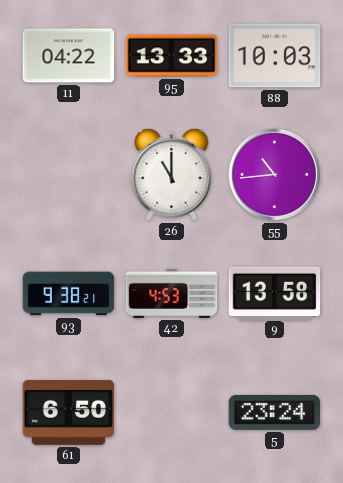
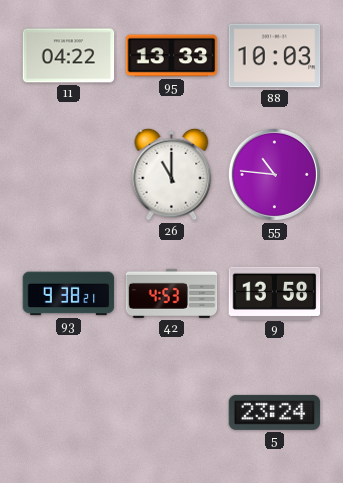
55: 10:44 -> 10:46
61: 6:50 -> none
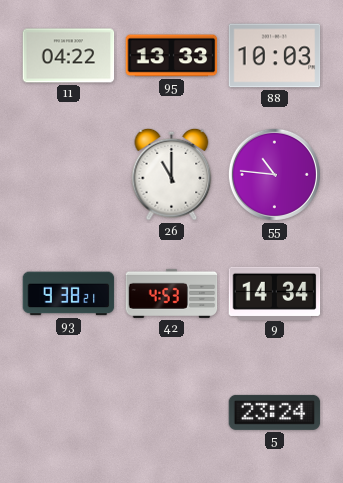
9: 13:58 -> 14:34
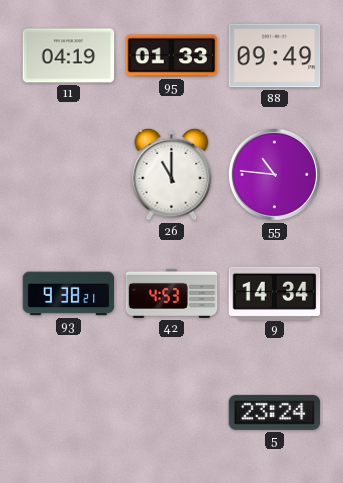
11: 04:22 -> 04:19
95: 13:33 -> 01:33
88: 10:03 -> 09:49
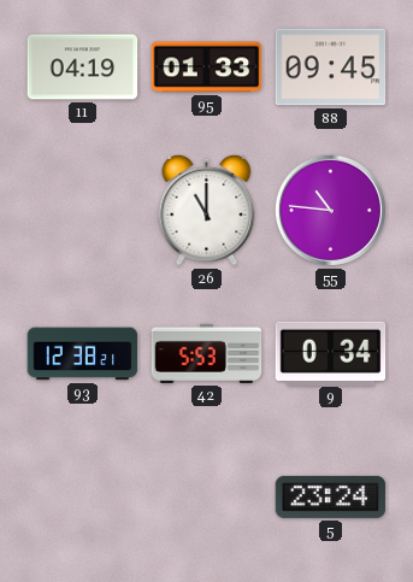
88: 09:49 -> 09:45
93: 9:38 -> 12:38
42: 4:53 -> 5:53
9: 14:34 -> 0:34
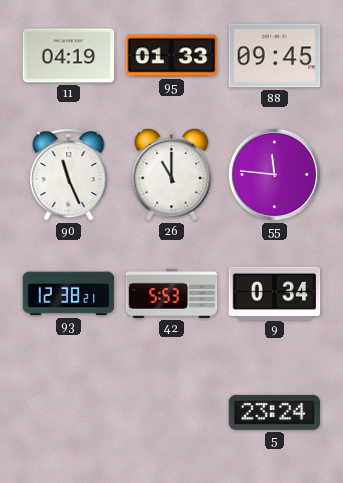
90: none -> 11:26
55: 10:46 -> 11:46
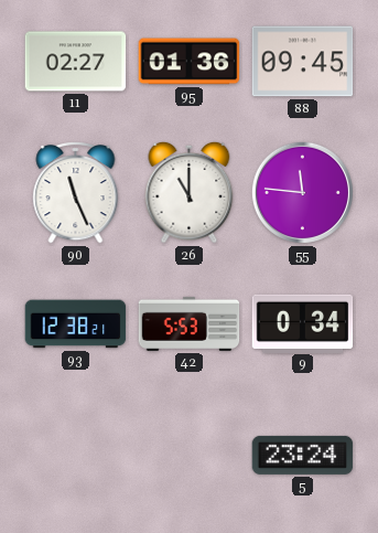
11: 04:19 -> 02:27
95: 01:33 -> 01:36
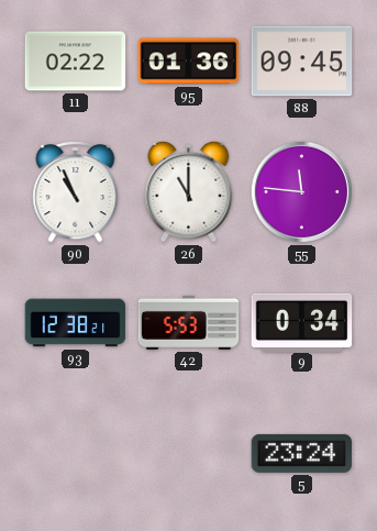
11: 02:27 -> 02:22
90: 11:26 -> 10:56
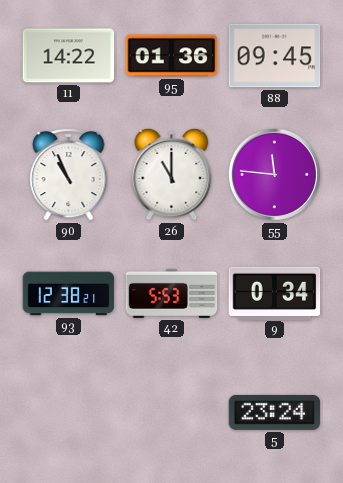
11: 02:22 -> 14:22
